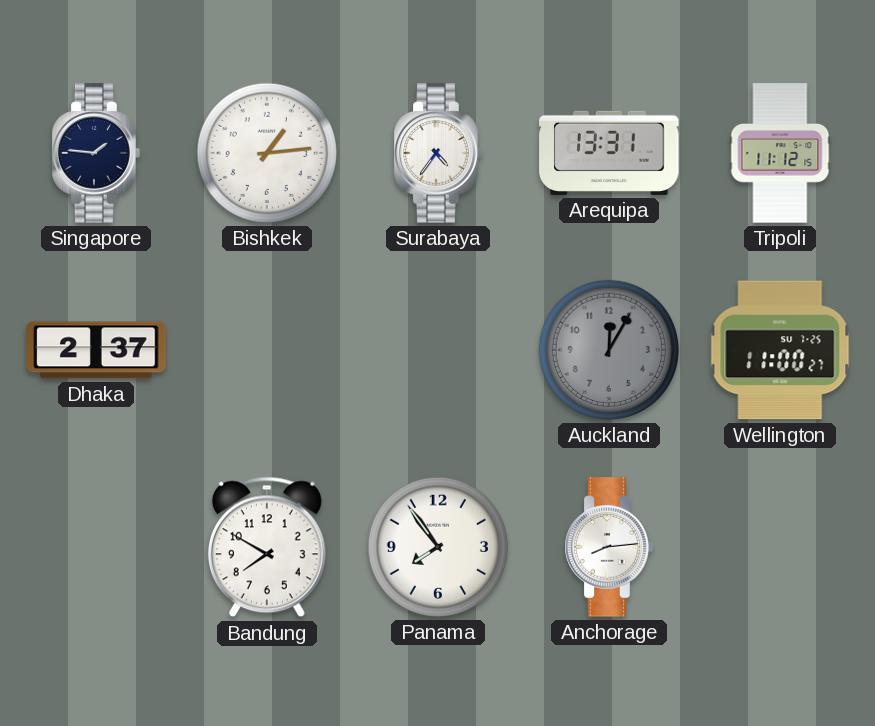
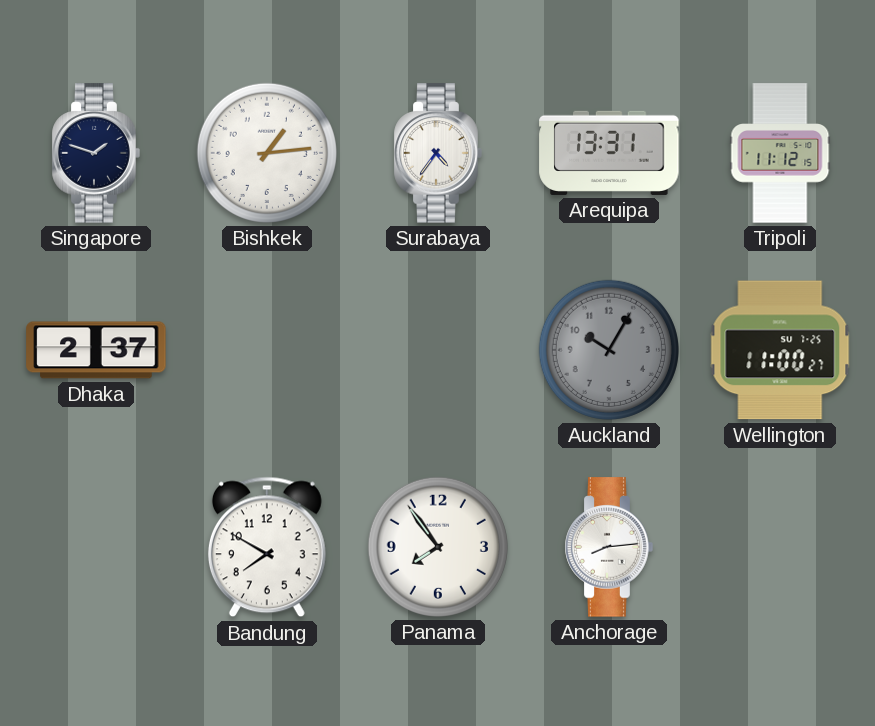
Singapore: 1:46 -> 1:48
Auckland: 12:05 -> 10:05
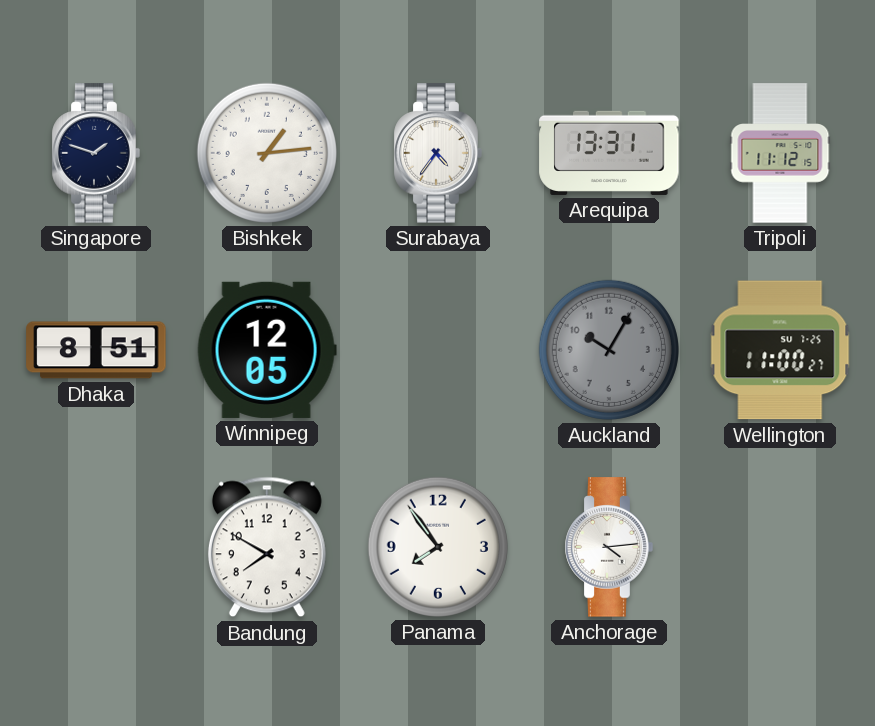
Dhaka: 2:37 -> 8:51
Winnipeg: none -> 12:05
Anchorage: 8:14 -> 4:14
